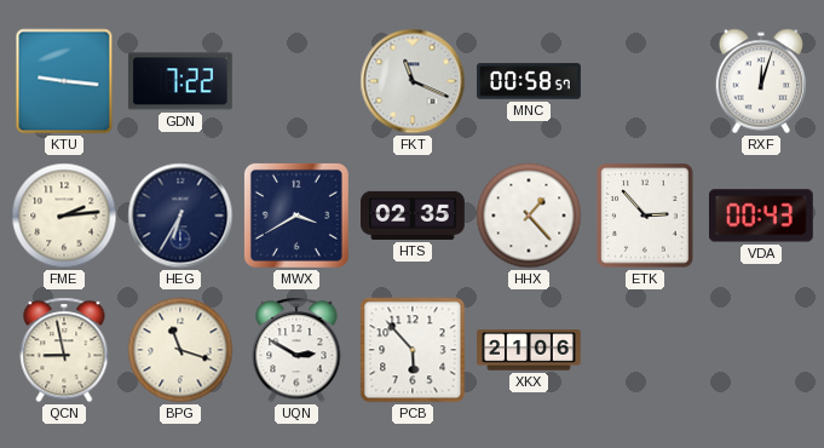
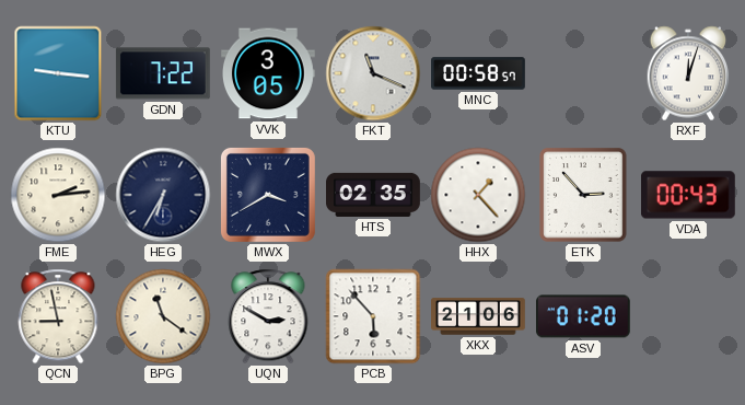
VVK: none -> 3:05
BPG: 11:18 -> 11:21
ASV: none -> 01:20
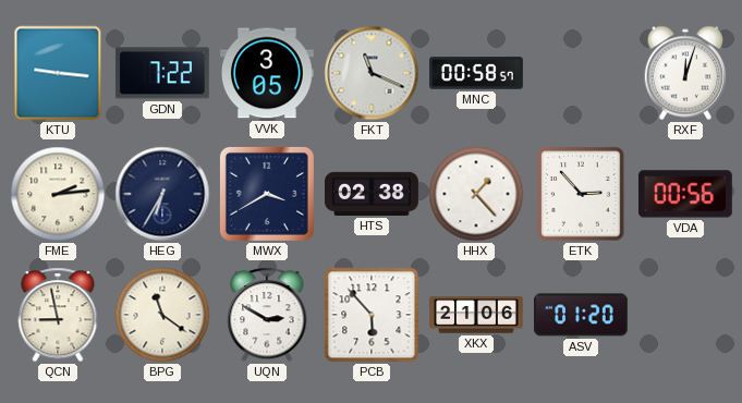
HTS: 02:35 -> 02:38
VDA: 00:43 -> 00:56
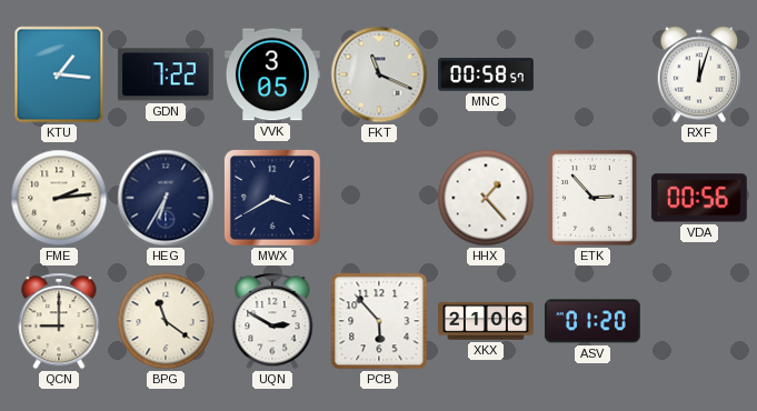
KTU: 9:16 -> 1:16
HTS: 02:38 -> none
QCN: 8:58 -> 9:00
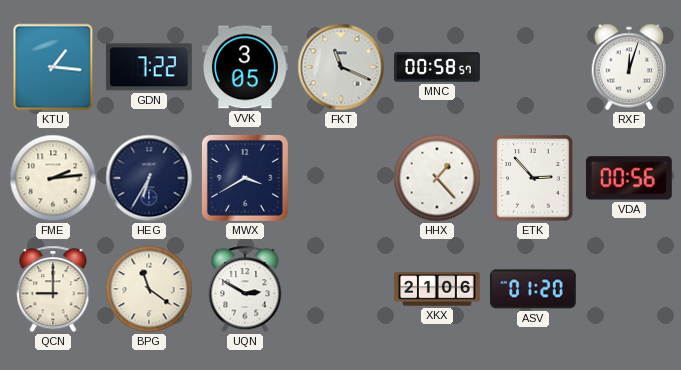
PCB: 5:53 -> none
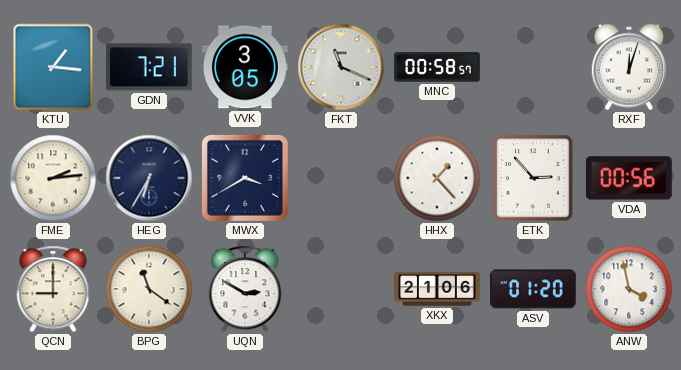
GDN: 7:22 -> 7:21
ANW: none -> 3:58
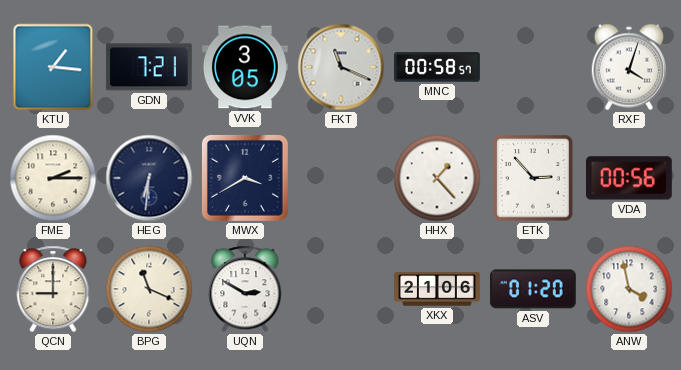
RXF: 12:03 -> 4:03
FME: 2:14 -> 2:15
HEG: 6:35 -> 6:31
BPG: 11:21 -> 11:19
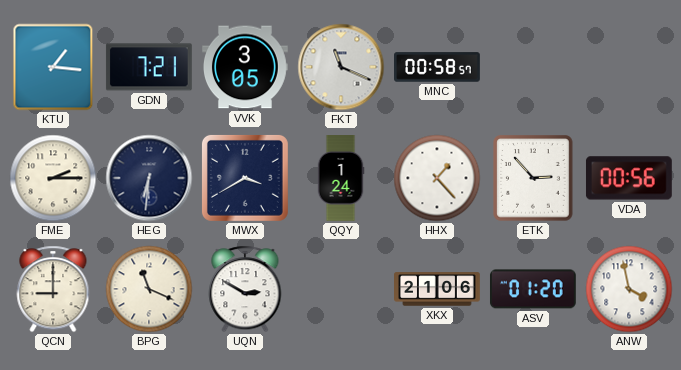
RXF: 4:03 -> none
QQY: none -> 1:24
